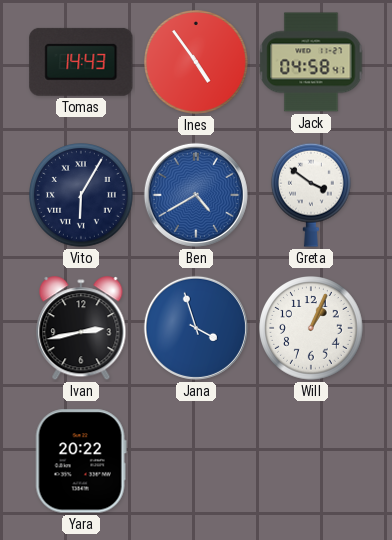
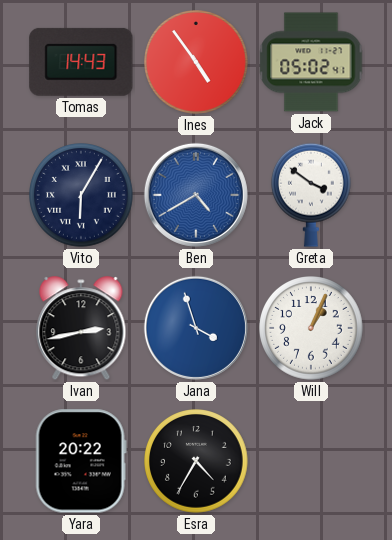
Jack: 04:58 -> 05:02
Esra: none -> 4:35
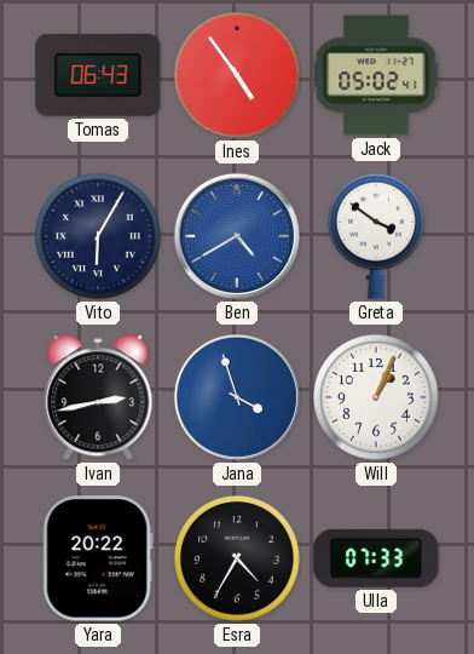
Tomas: 14:43 -> 06:43
Ulla: none -> 07:33
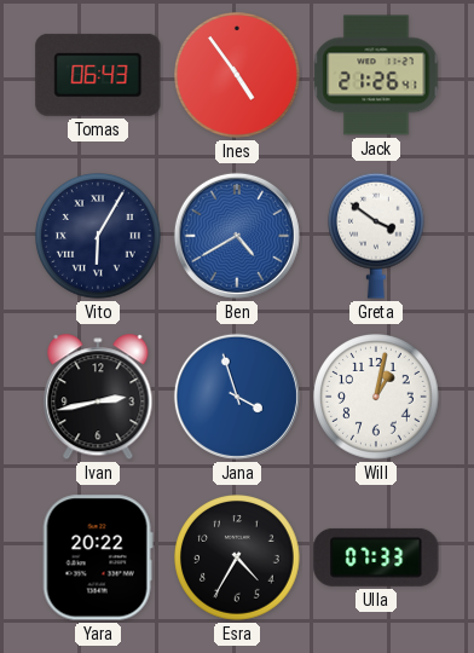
Jack: 05:02 -> 21:26
Will: 1:04 -> 1:02
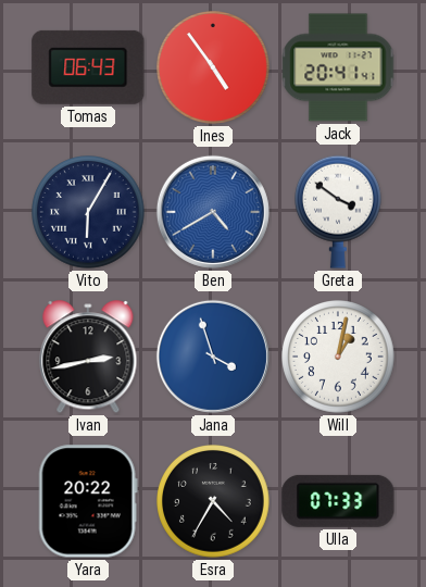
Jack: 21:26 -> 20:41
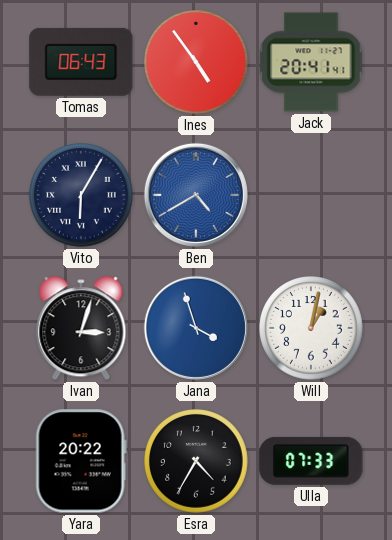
Greta: 3:51 -> none
Ivan: 2:43 -> 3:03
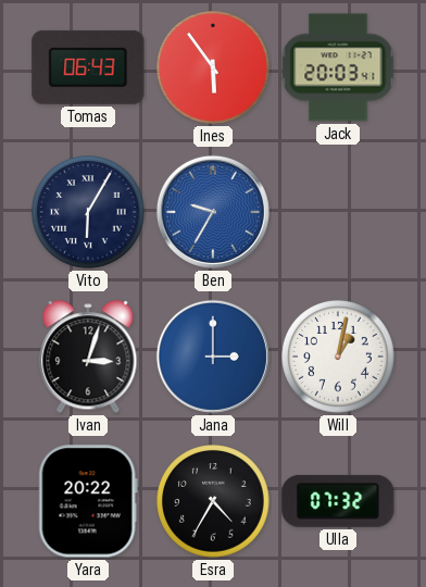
Ines: 4:54 -> 5:54
Jack: 20:41 -> 20:03
Ben: 4:40 -> 9:35
Jana: 3:57 -> 3:00
Ulla: 07:33 -> 07:32
